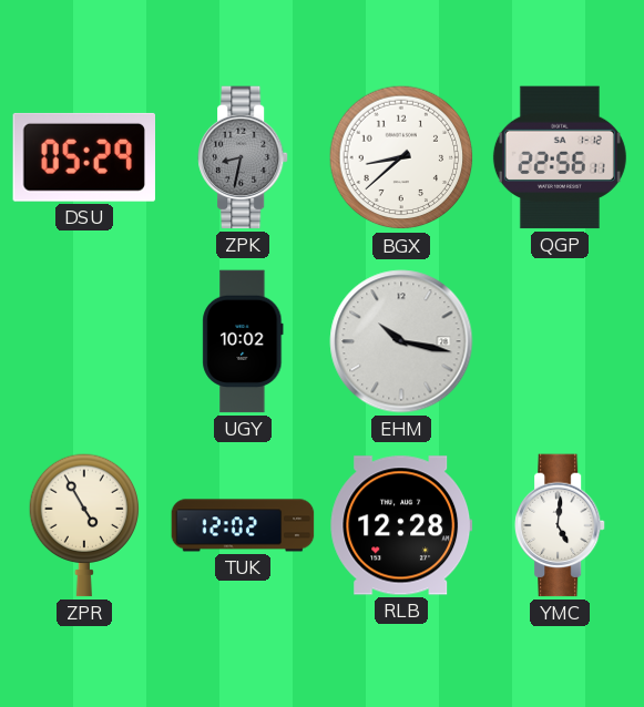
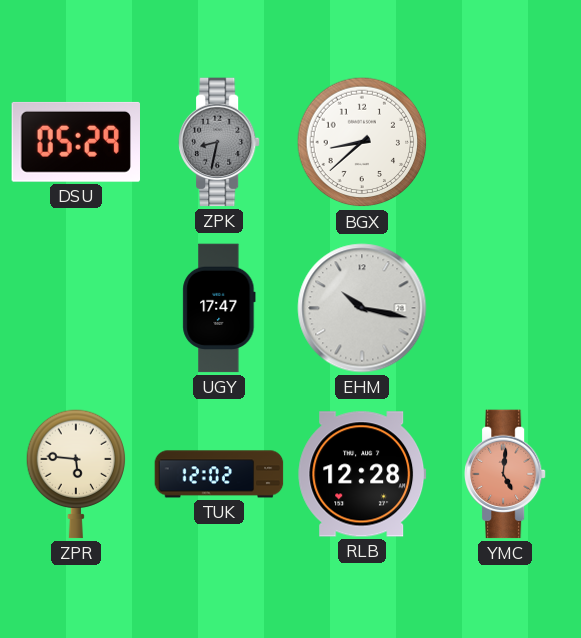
QGP: 22:56 -> none
UGY: 10:02 -> 17:47
ZPR: 4:55 -> 5:46
YMC dial: white -> salmon
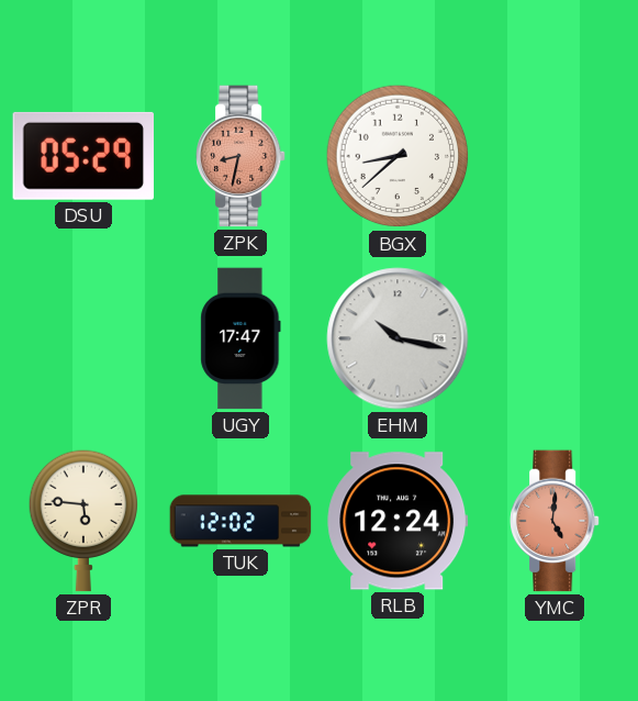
ZPK dial: grey -> salmon
RLB: 12:28 -> 12:24
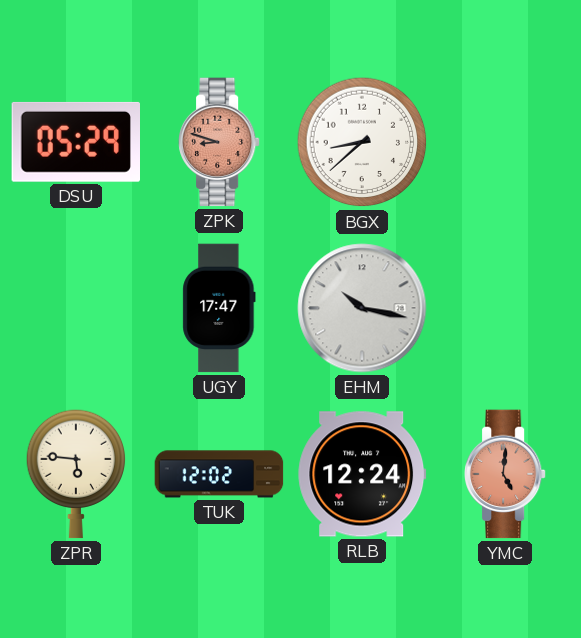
ZPK: 8:32 -> 8:48
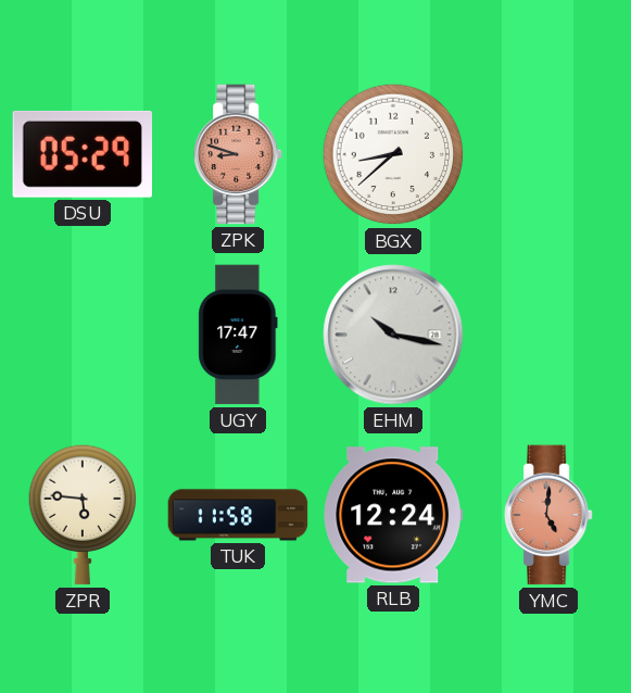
TUK: 12:02 -> 11:58
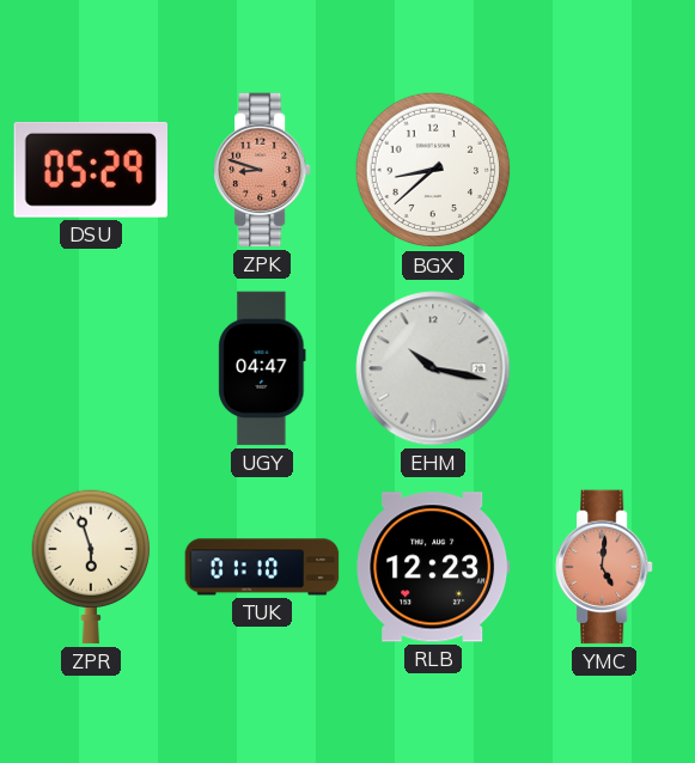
UGY: 17:47 -> 04:47
ZPR: 5:46 -> 5:57
TUK: 11:58 -> 01:10
RLB: 12:24 -> 12:23
